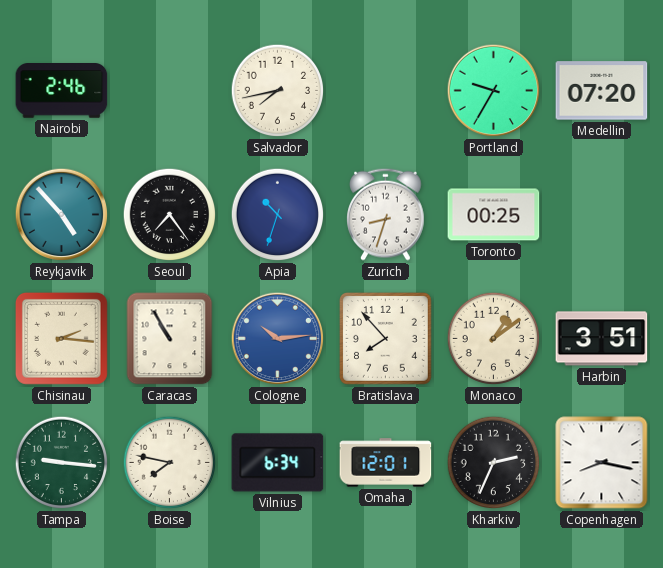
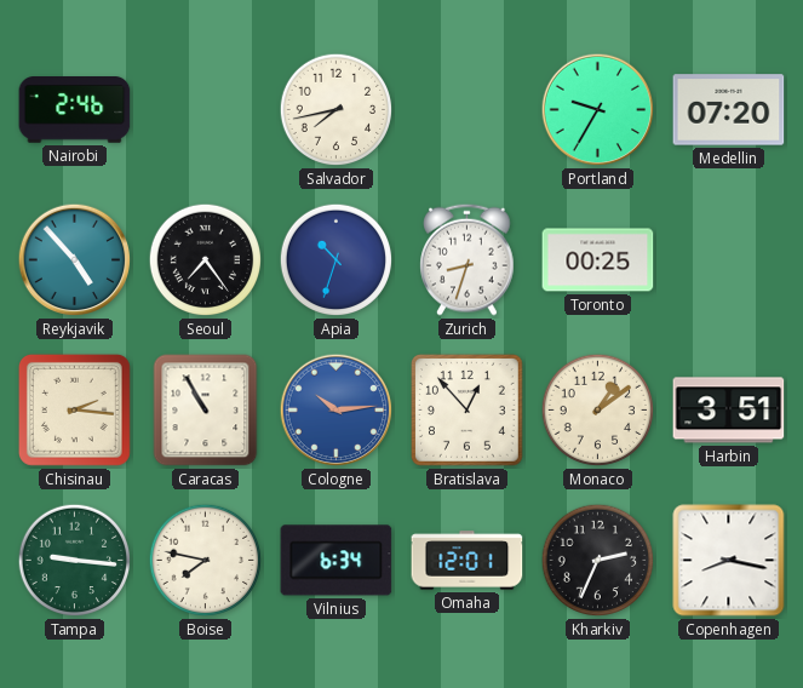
Bratislava: 7:53 -> 12:53
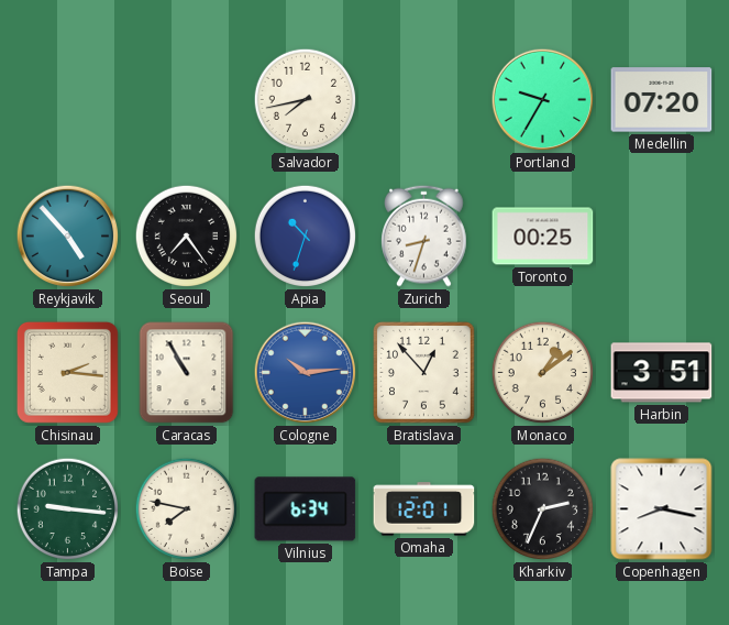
Nairobi: 2:46 -> none
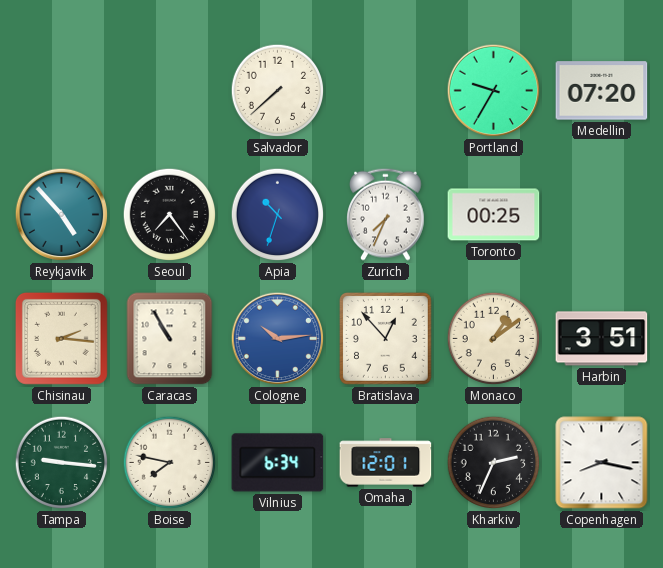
Salvador: 7:43 -> 7:38
Zurich: 8:33 -> 7:34
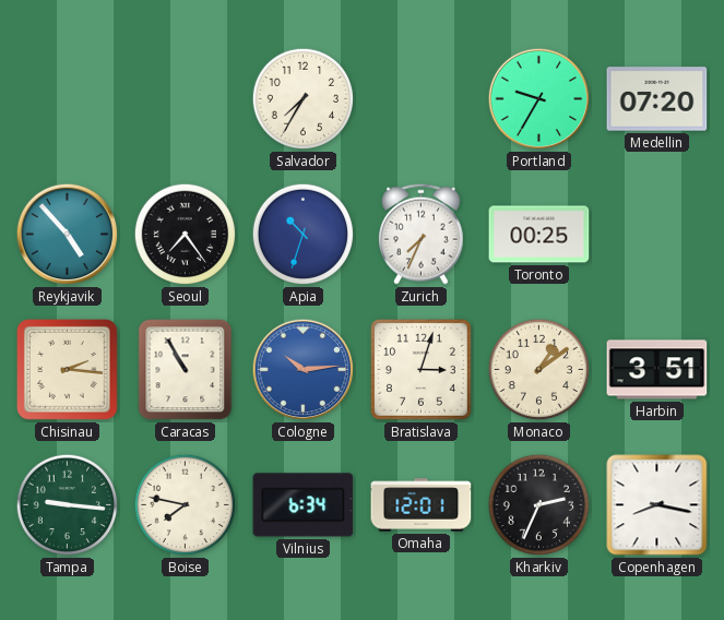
Salvador: 7:38 -> 7:35
Bratislava: 12:53 -> 3:03
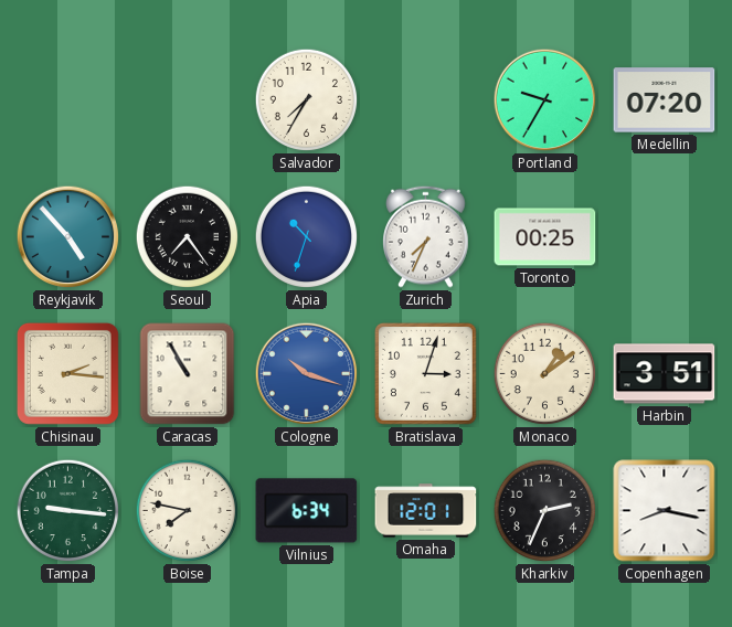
Cologne: 10:14 -> 10:18
